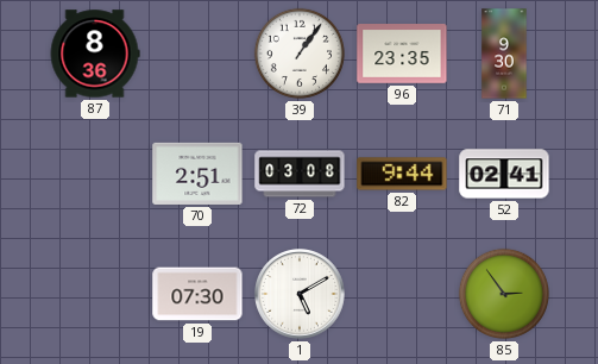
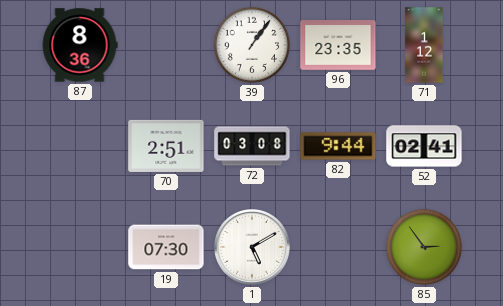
71: 9:30 -> 1:12
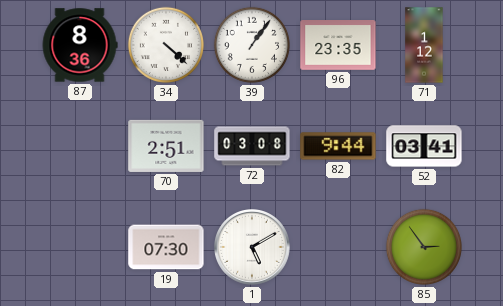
34: none -> 4:22
52: 02:41 -> 03:41
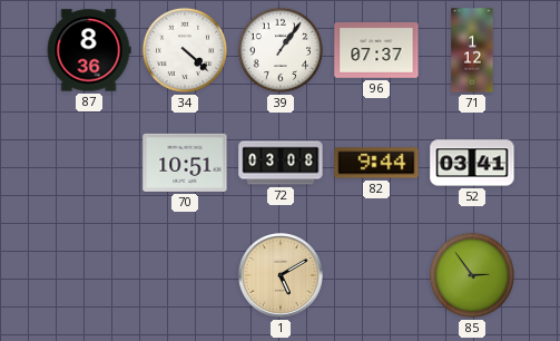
96: 23:35 -> 07:37
70: 2:51 -> 10:51
19: 07:30 -> none
1 dial: white -> champagne
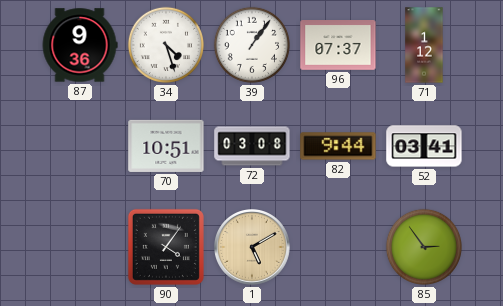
87: 8:36 -> 9:36
34: 4:22 -> 4:27
90: none -> 4:06
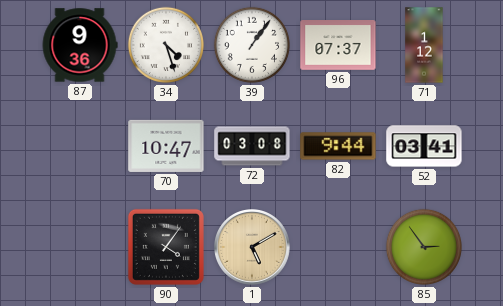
70: 10:51 -> 10:47
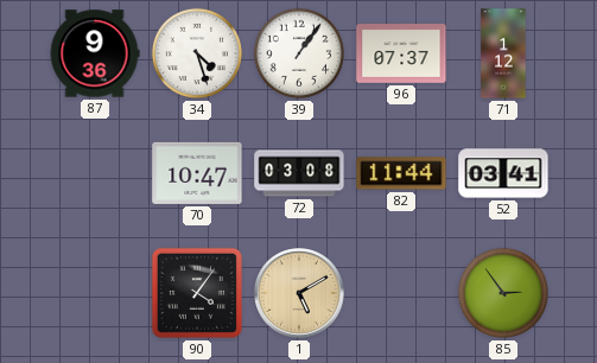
82: 9:44 -> 11:44
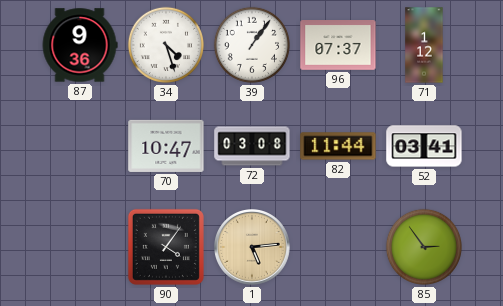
1: 5:10 -> 5:14
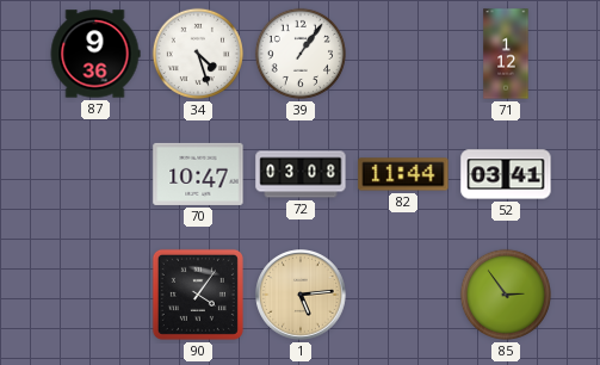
96: 07:37 -> none
